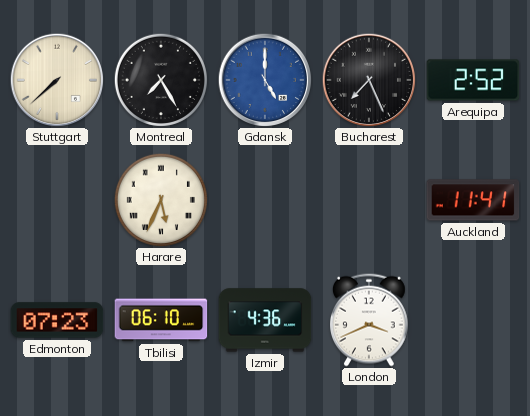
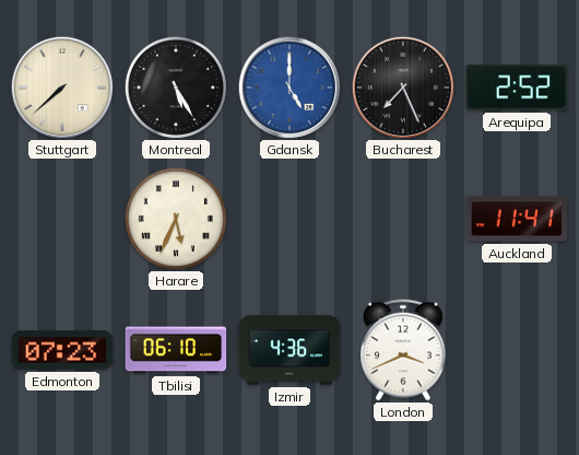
Montreal: 7:25 -> 5:25
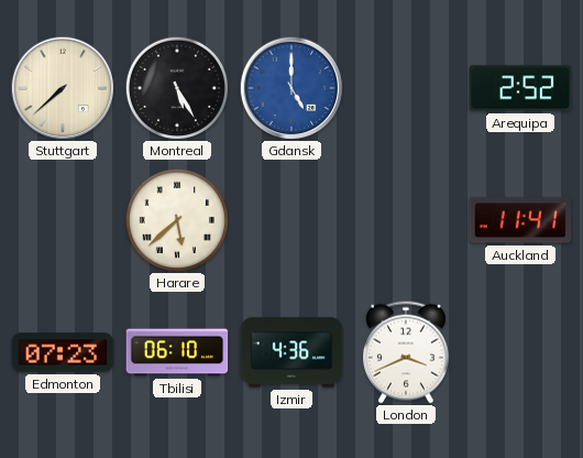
Bucharest: 7:26 -> none
Harare: 5:34 -> 5:38
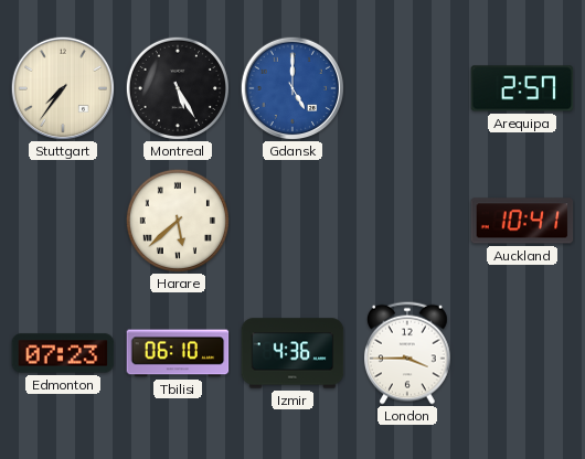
Stuttgart: 7:38 -> 7:36
Arequipa: 2:52 -> 2:57
Auckland: 11:41 -> 10:41
London: 3:41 -> 3:45
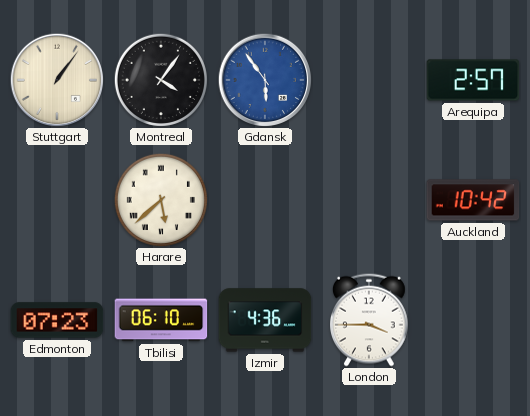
Stuttgart: 7:36 -> 1:06
Montreal: 5:25 -> 4:06
Gdansk: 5:00 -> 5:54
Auckland: 10:41 -> 10:42
